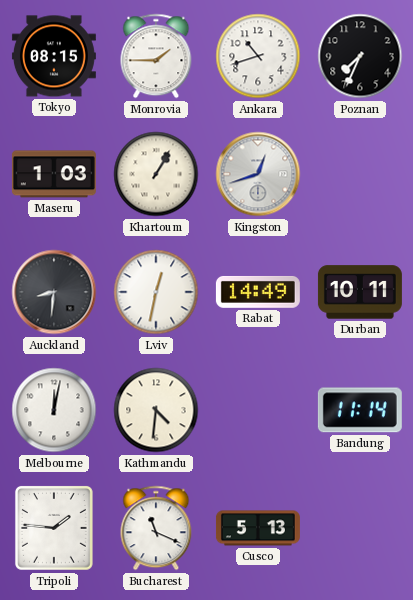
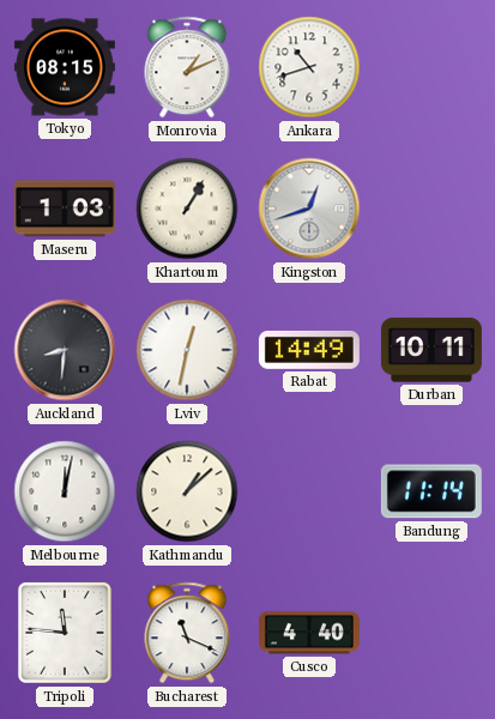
Monrovia: 1:45 -> 1:11
Poznan: 7:34 -> none
Kathmandu: 4:31 -> 1:08
Tripoli: 1:46 -> 11:46
Cusco: 5:13 -> 4:40
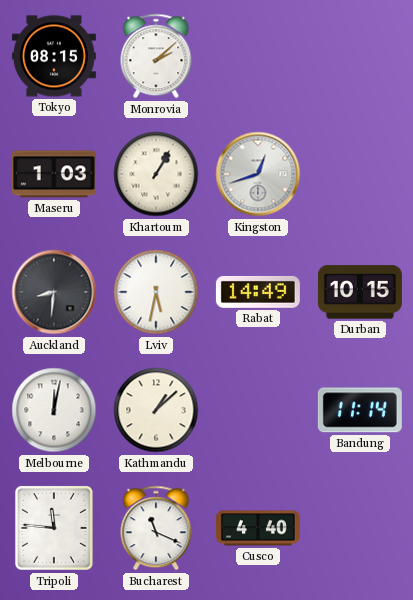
Monrovia: 1:11 -> 2:08
Ankara: 10:42 -> none
Lviv: 12:32 -> 5:32
Durban: 10:11 -> 10:15
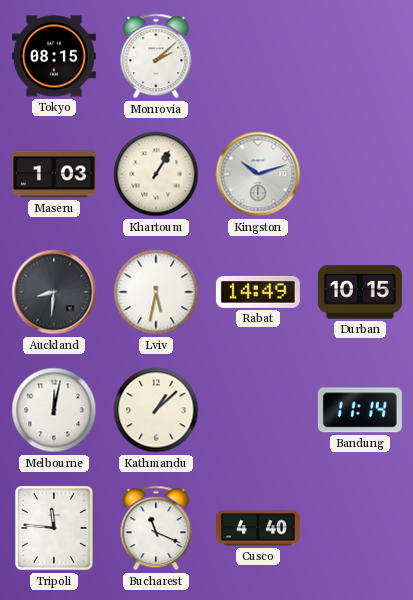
Kingston: 12:42 -> 10:12
